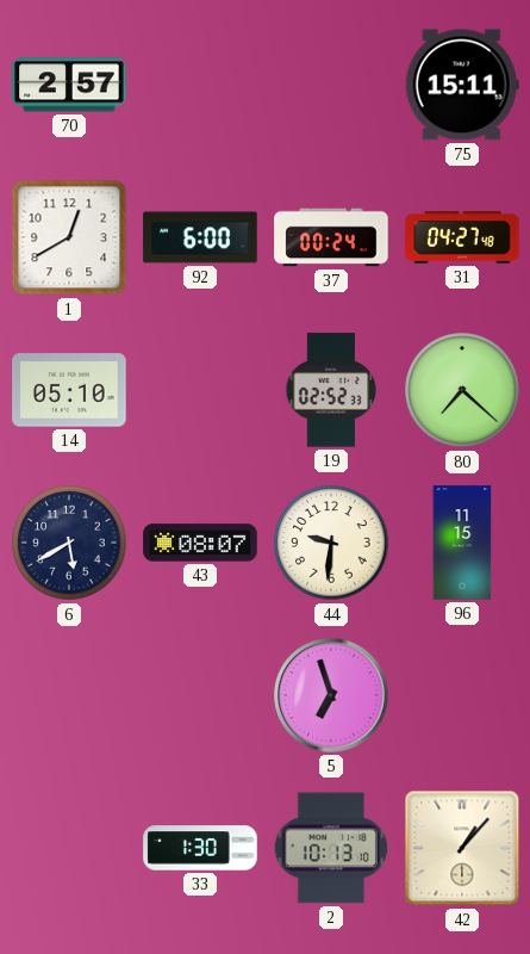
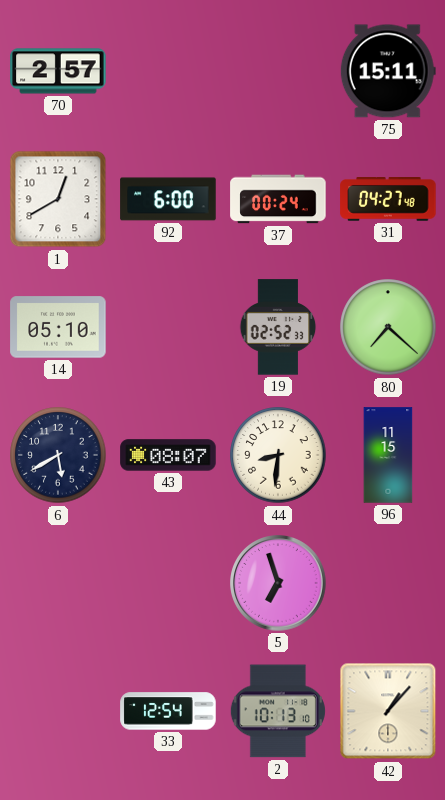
44: 9:31 -> 8:31
33: 1:30 -> 12:54
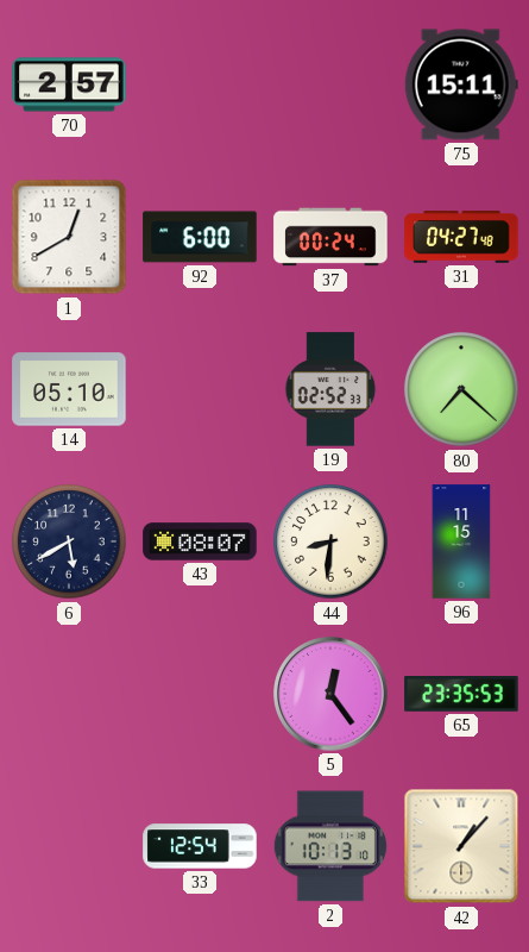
5: 6:57 -> 12:24
65: none -> 23:35
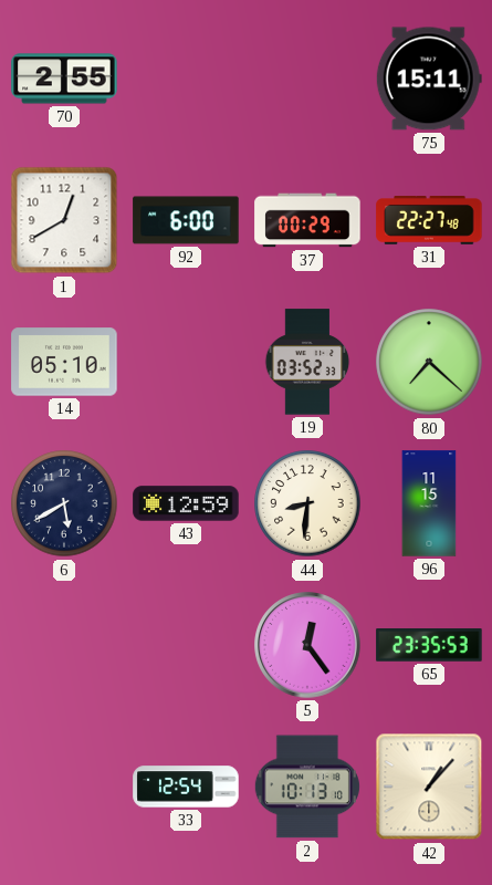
70: 2:57 -> 2:55
37: 00:24 -> 00:29
31: 04:27 -> 22:27
19: 02:52 -> 03:52
43: 08:07 -> 12:59
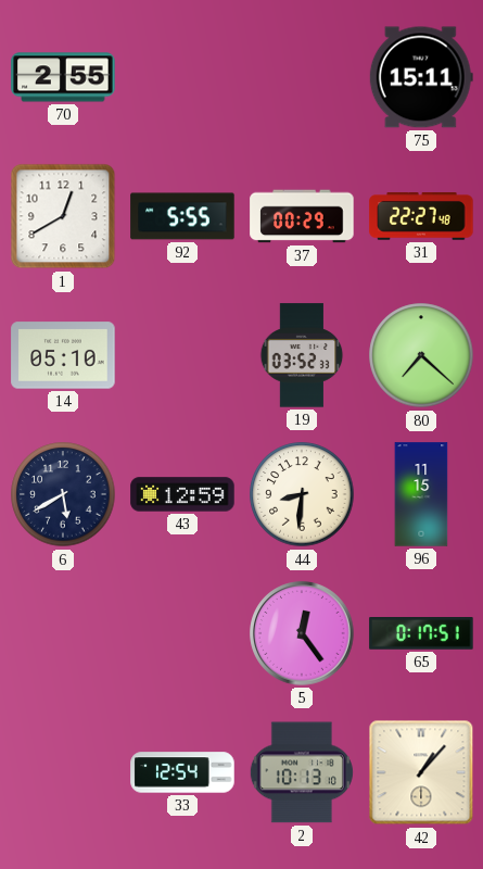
92: 6:00 -> 5:55
65: 23:35 -> 0:17
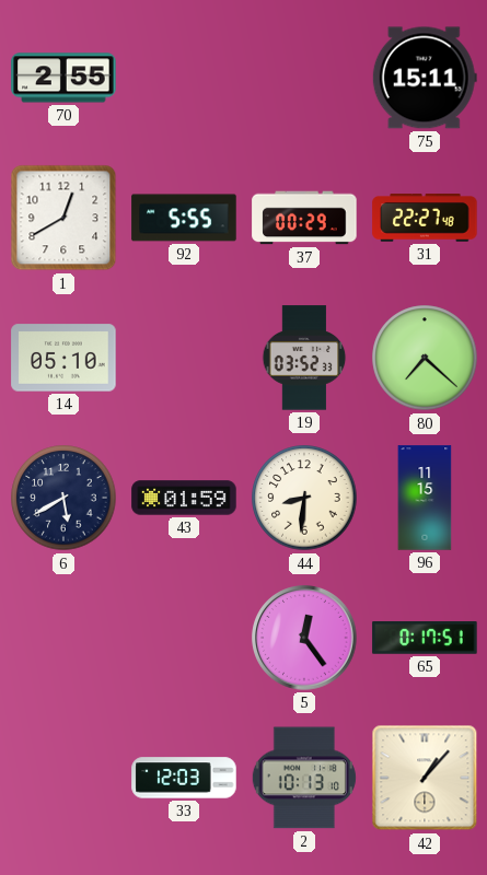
43: 12:59 -> 01:59
33: 12:54 -> 12:03
